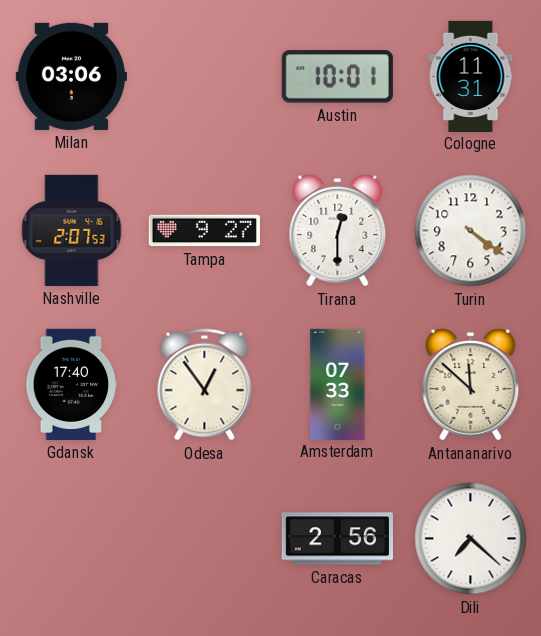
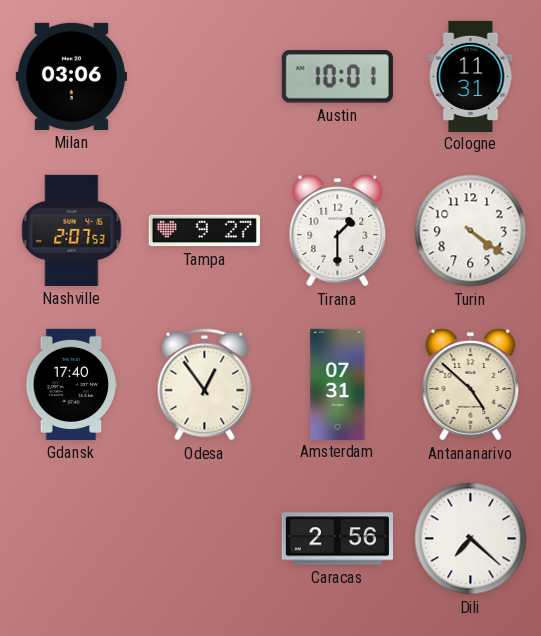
Tirana: 12:30 -> 1:30
Amsterdam: 07:33 -> 07:31
Antananarivo: 11:52 -> 4:52
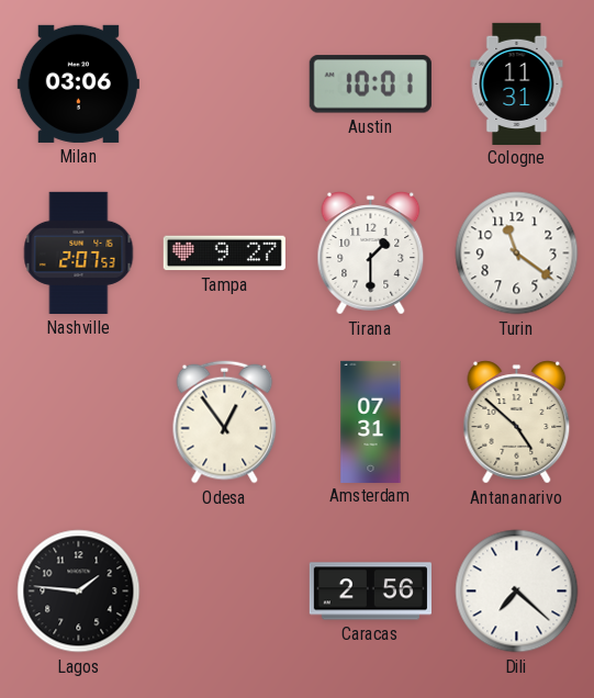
Turin: 4:21 -> 11:21
Gdansk: 17:40 -> none
Lagos: none -> 1:46
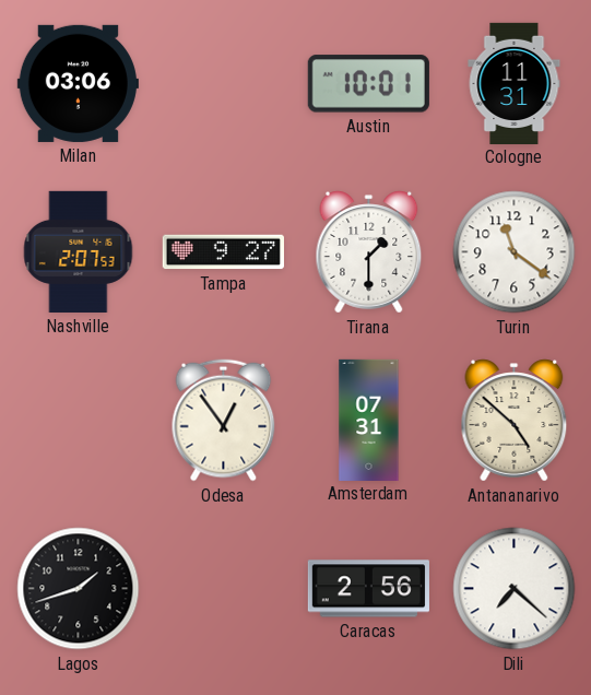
Lagos: 1:46 -> 1:42
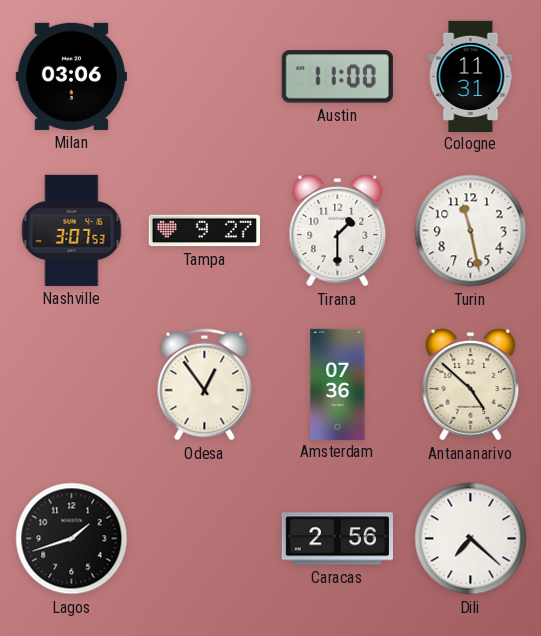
Austin: 10:01 -> 11:00
Nashville: 2:07 -> 3:07
Turin: 11:21 -> 11:28
Amsterdam: 07:31 -> 07:36
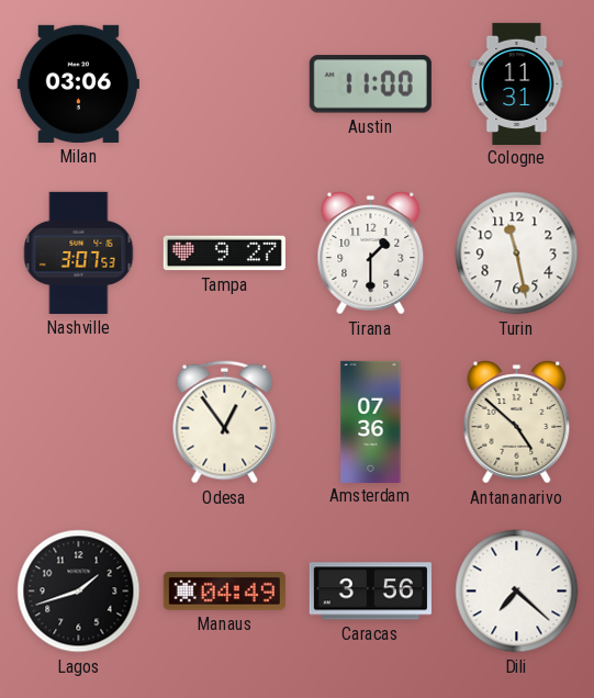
Manaus: none -> 04:49
Caracas: 2:56 -> 3:56
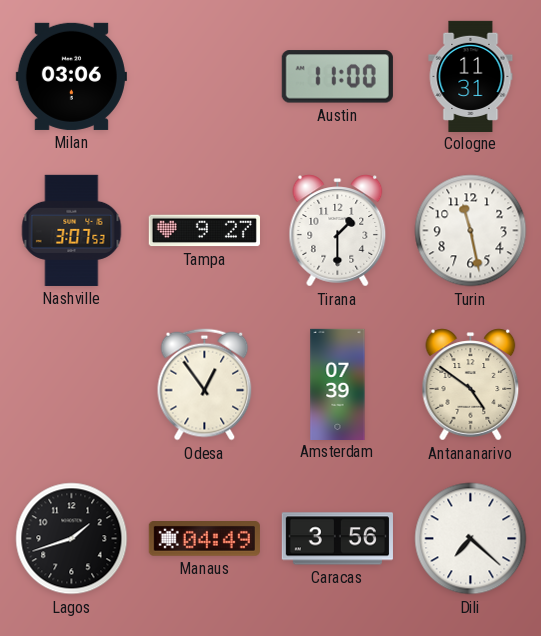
Amsterdam: 07:36 -> 07:39
Antananarivo: 4:52 -> 4:51
